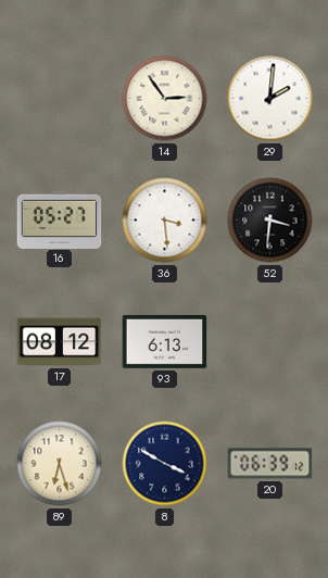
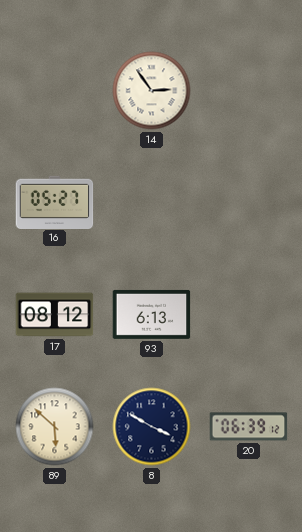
29: 2:01 -> none
36: 3:29 -> none
52: 3:31 -> none
89: 6:27 -> 5:52
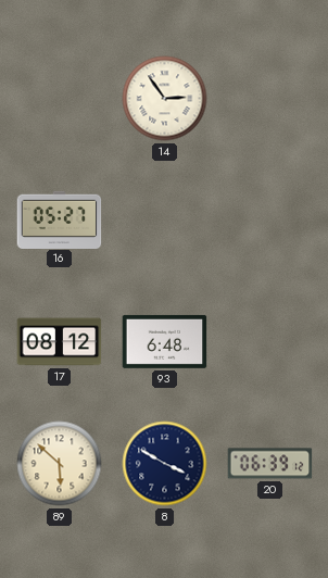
93: 6:13 -> 6:48
